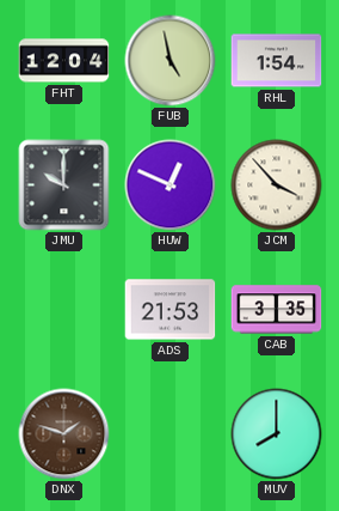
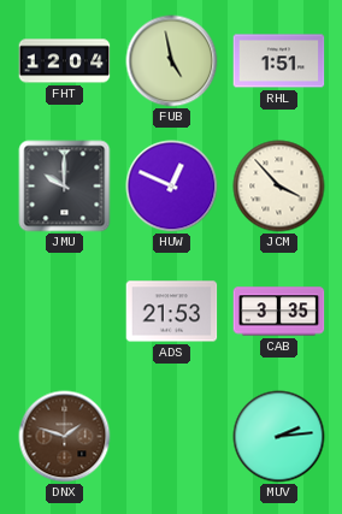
RHL: 1:54 -> 1:51
MUV: 8:00 -> 2:14
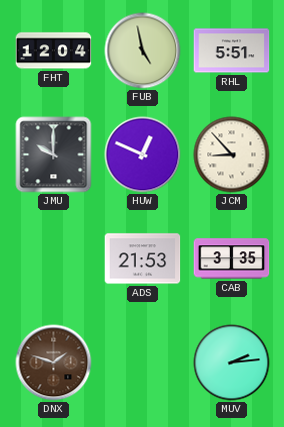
RHL: 1:51 -> 5:51
JCM: 3:53 -> 8:53
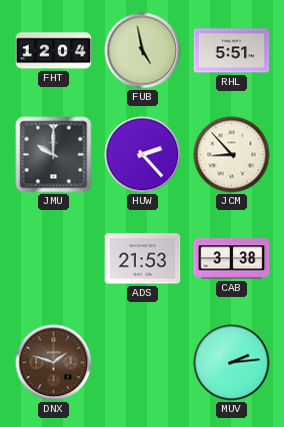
HUW: 12:49 -> 2:23
CAB: 3:35 -> 3:38
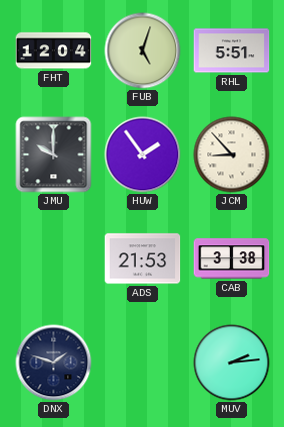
FUB: 4:58 -> 5:03
HUW: 2:23 -> 1:54
DNX dial: brown -> navy
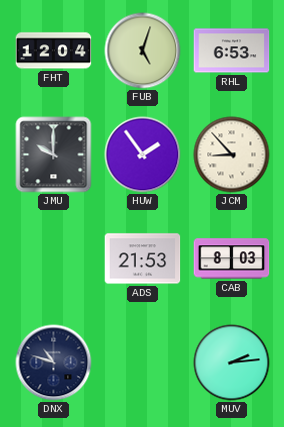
RHL: 5:51 -> 6:53
CAB: 3:38 -> 8:03
DNX: 1:48 -> 10:48
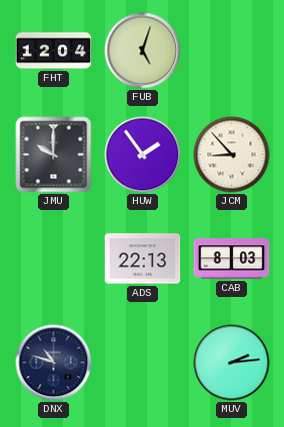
RHL: 6:53 -> none
ADS: 21:53 -> 22:13
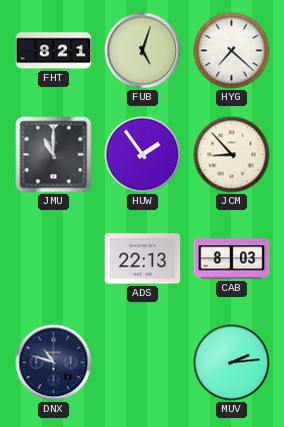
FHT: 12:04 -> 8:21
HYG: none -> 7:22
JMU: 10:00 -> 11:00
